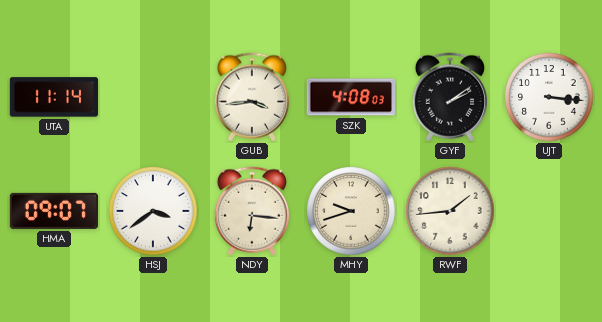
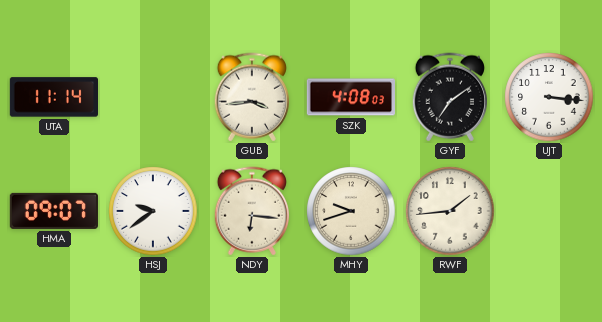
GYF: 2:09 -> 7:09
HSJ: 3:39 -> 9:39
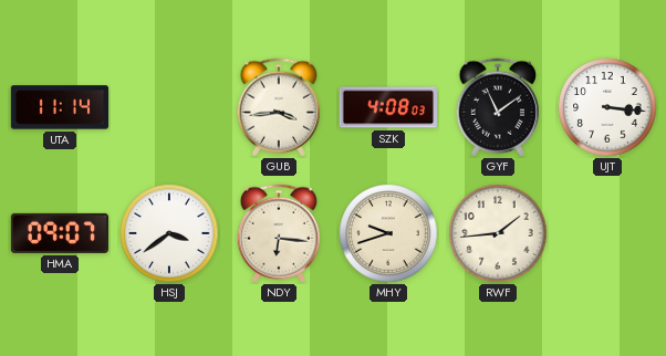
GYF: 7:09 -> 11:09
HSJ: 9:39 -> 3:39
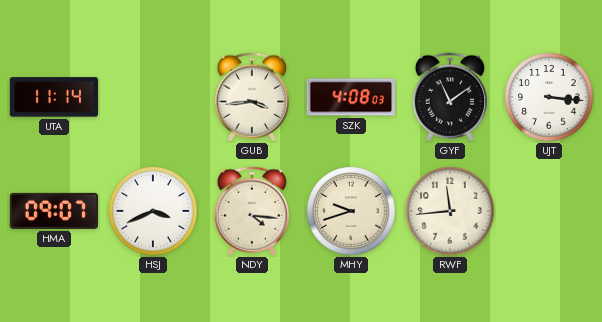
HSJ: 3:39 -> 3:41
NDY: 6:16 -> 4:16
RWF: 1:44 -> 11:44
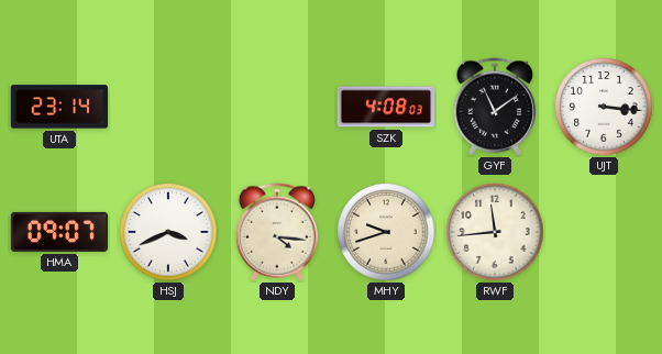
UTA: 11:14 -> 23:14
GUB: 3:44 -> none
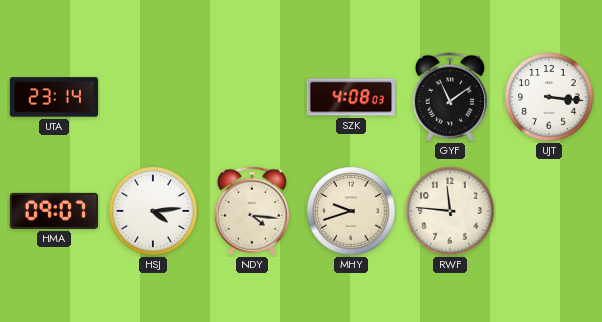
HSJ: 3:41 -> 4:14
RWF: 11:44 -> 11:46
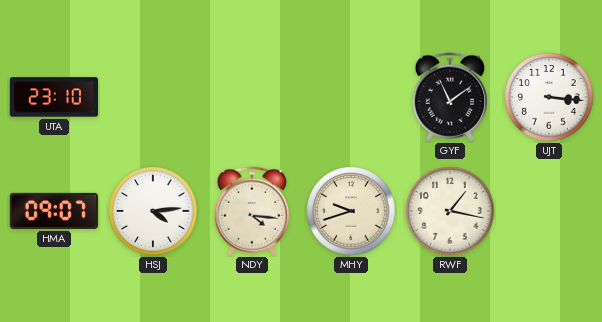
UTA: 23:14 -> 23:10
SZK: 4:08 -> none
RWF: 11:46 -> 1:17
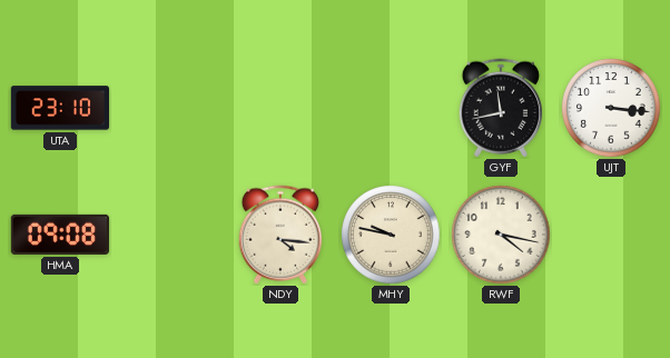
GYF: 11:09 -> 11:43
HMA: 09:07 -> 09:08
HSJ: 4:14 -> none
MHY: 9:42 -> 9:47
RWF: 1:17 -> 4:17
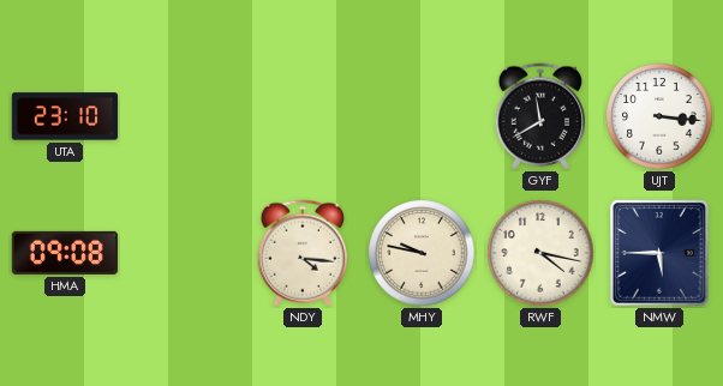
GYF: 11:43 -> 11:40
NMW: none -> 5:45
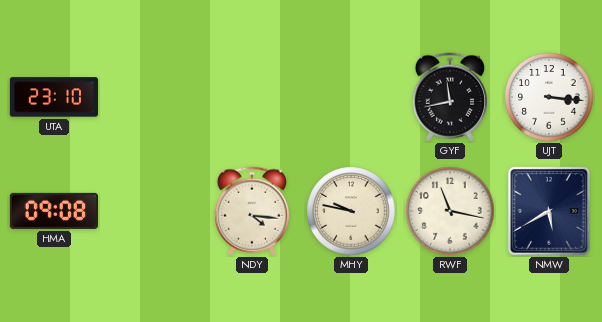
GYF: 11:40 -> 11:43
RWF: 4:17 -> 11:17
NMW: 5:45 -> 5:40
